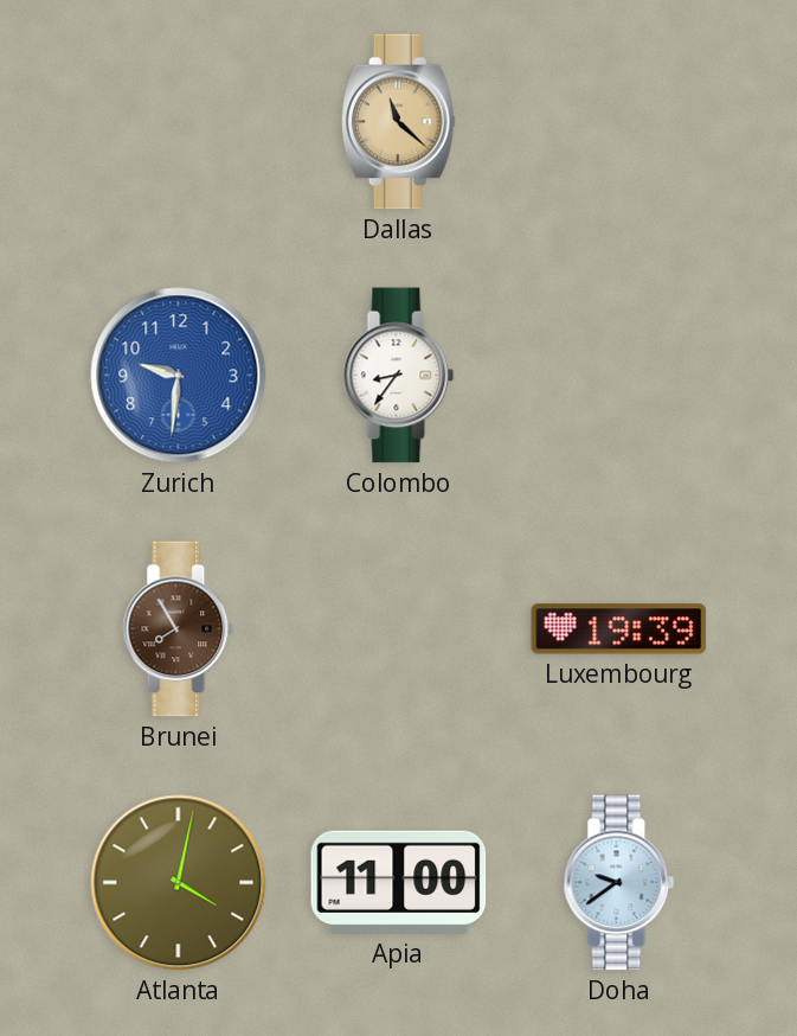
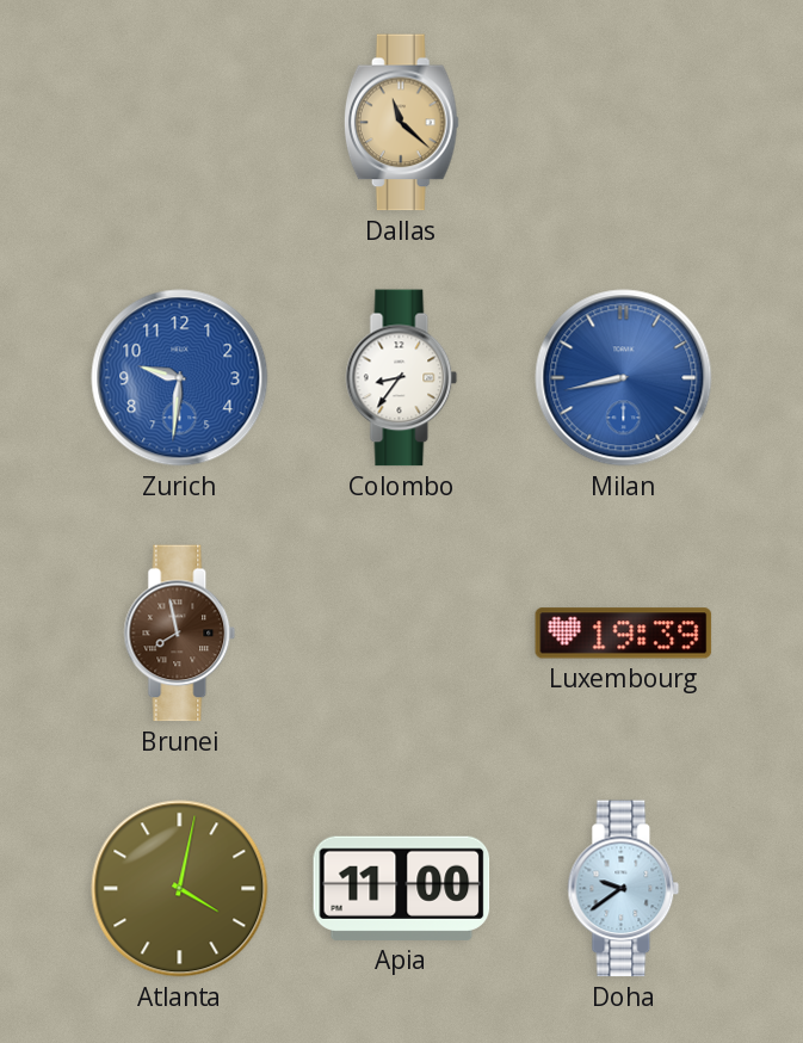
Milan: none -> 8:43
Brunei: 7:55 -> 7:58
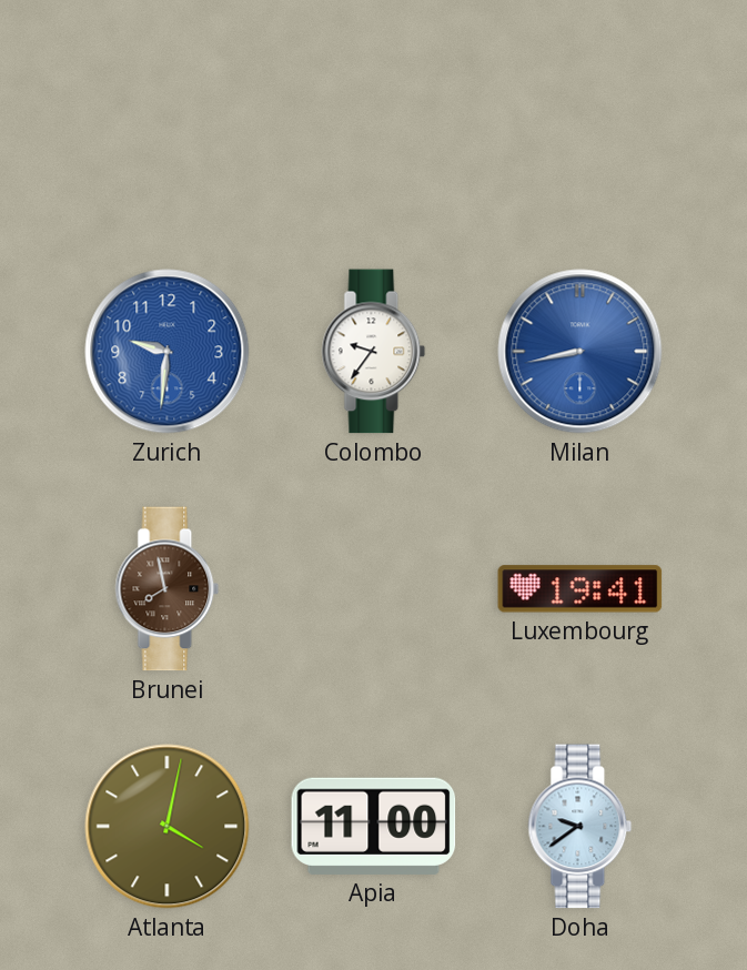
Dallas: 11:22 -> none
Colombo: 8:36 -> 9:36
Luxembourg: 19:39 -> 19:41
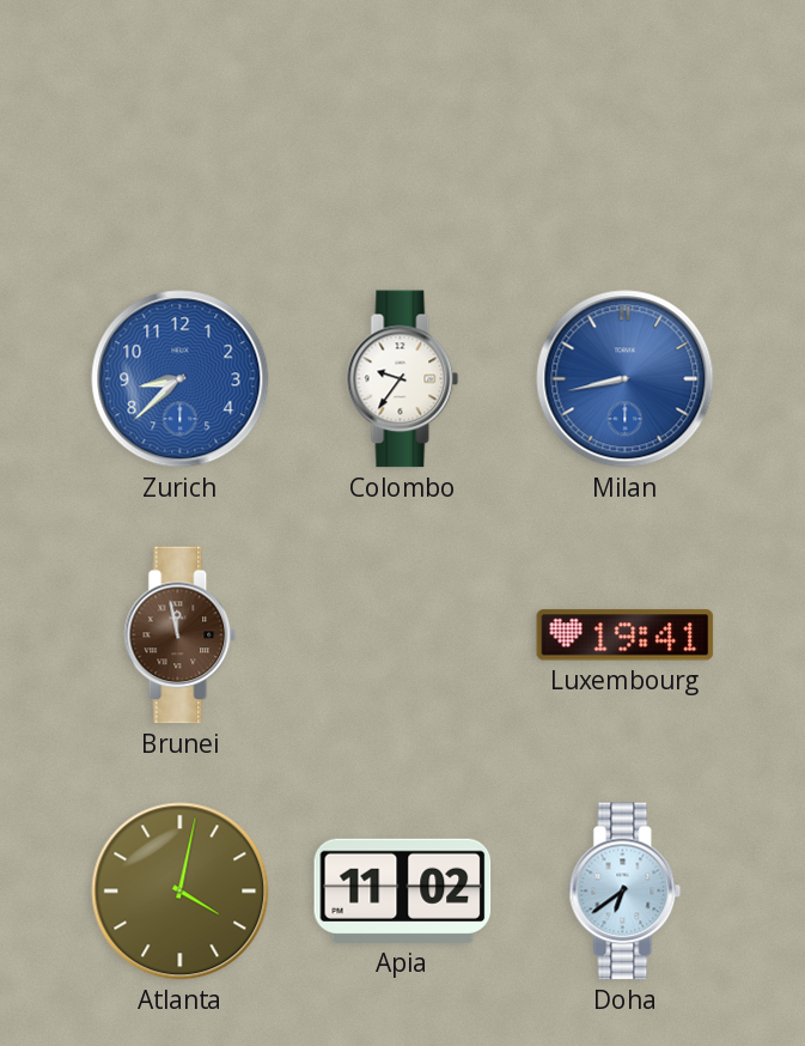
Zurich: 9:31 -> 8:38
Brunei: 7:58 -> 11:58
Apia: 11:00 -> 11:02
Doha: 9:39 -> 6:39
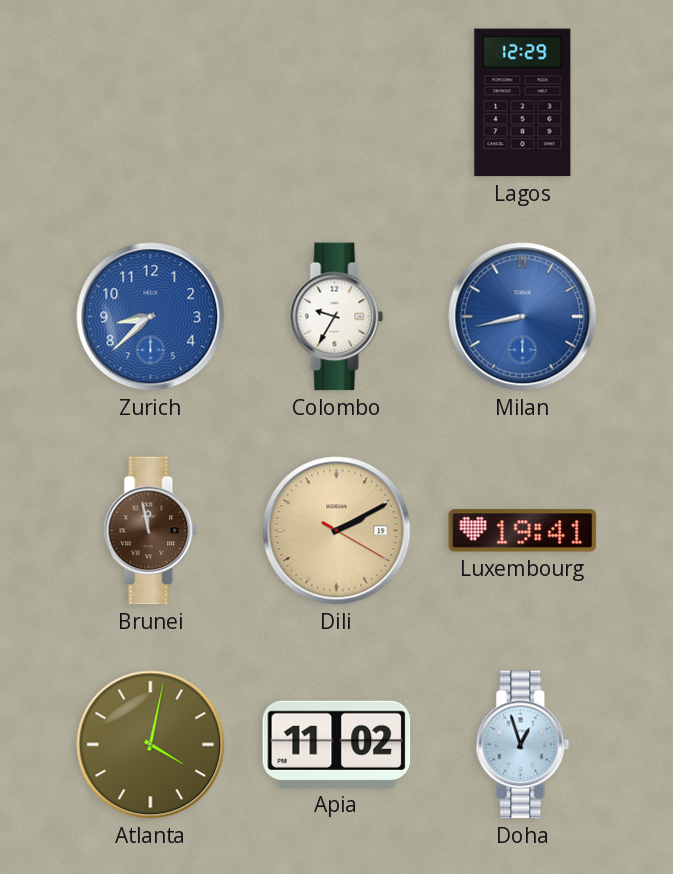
Lagos: none -> 12:29
Colombo: 9:36 -> 9:35
Dili: none -> 2:10
Doha: 6:39 -> 12:57
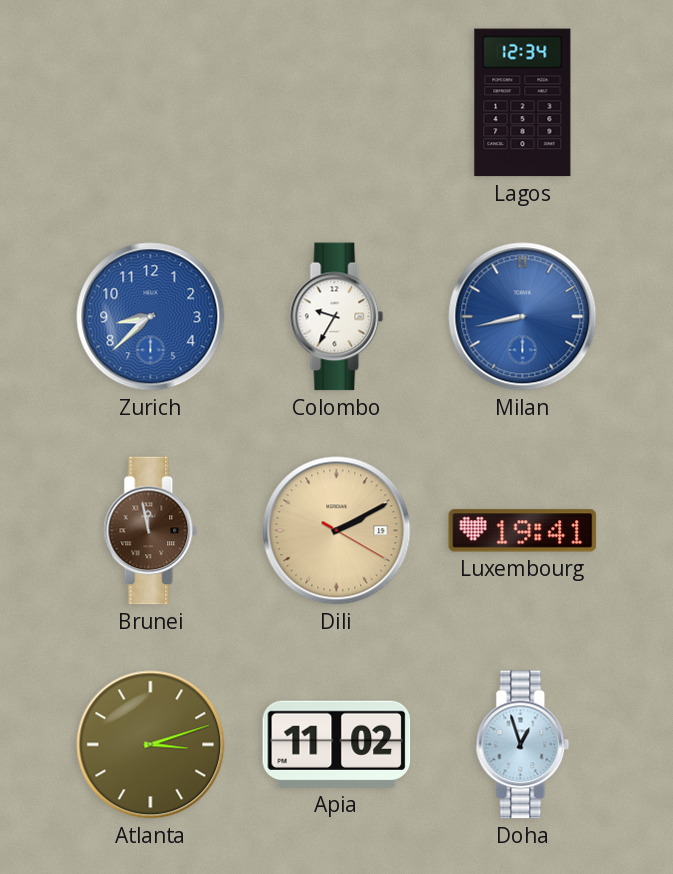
Lagos: 12:29 -> 12:34
Atlanta: 4:02 -> 3:12
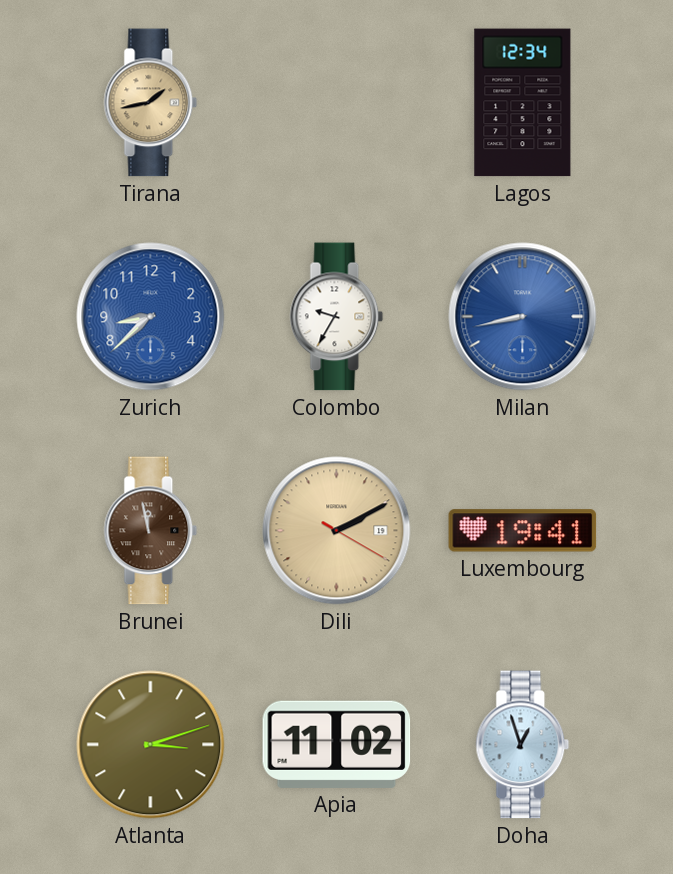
Tirana: none -> 1:43
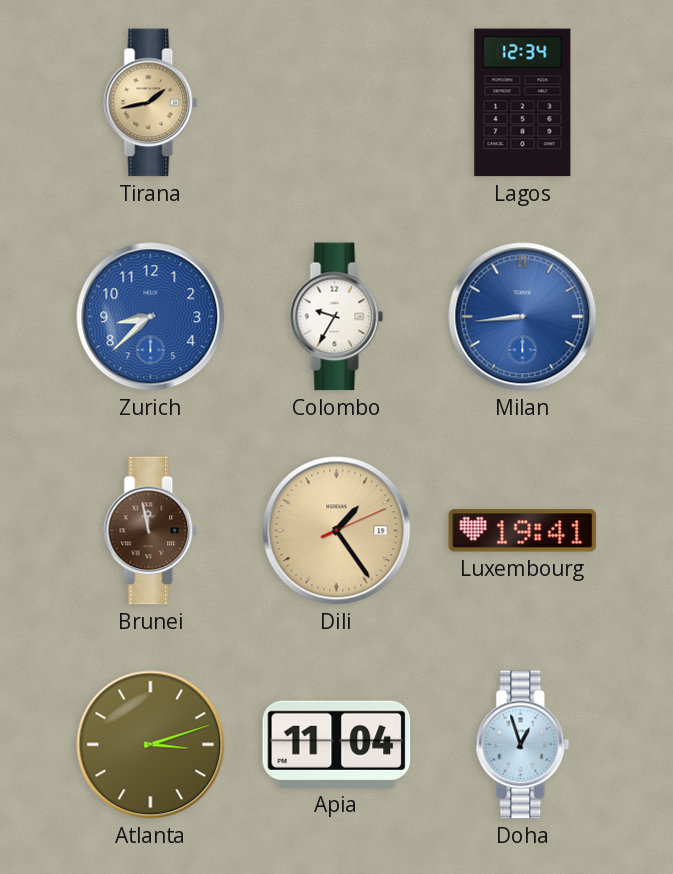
Milan: 8:43 -> 8:44
Dili: 2:10 -> 1:24
Apia: 11:02 -> 11:04
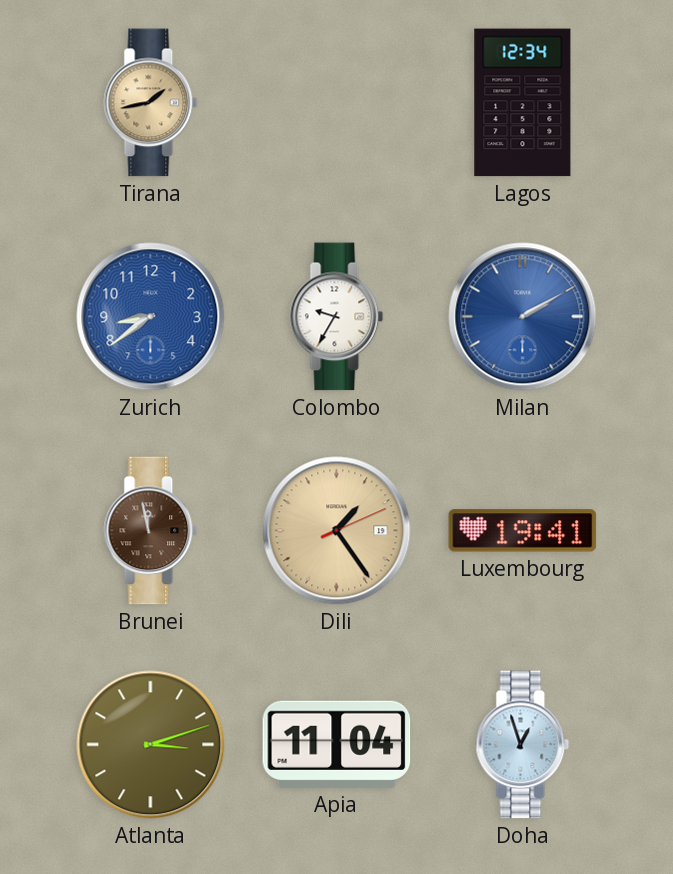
Zurich: 8:38 -> 8:39
Milan: 8:44 -> 2:10
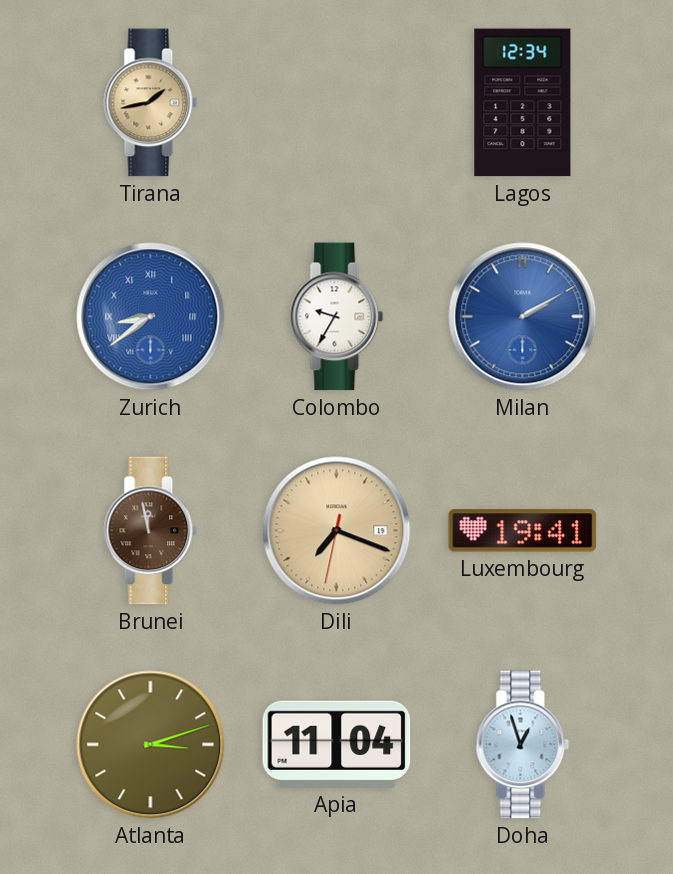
Zurich numerals: Arabic -> Roman
Dili: 1:24 -> 7:18
